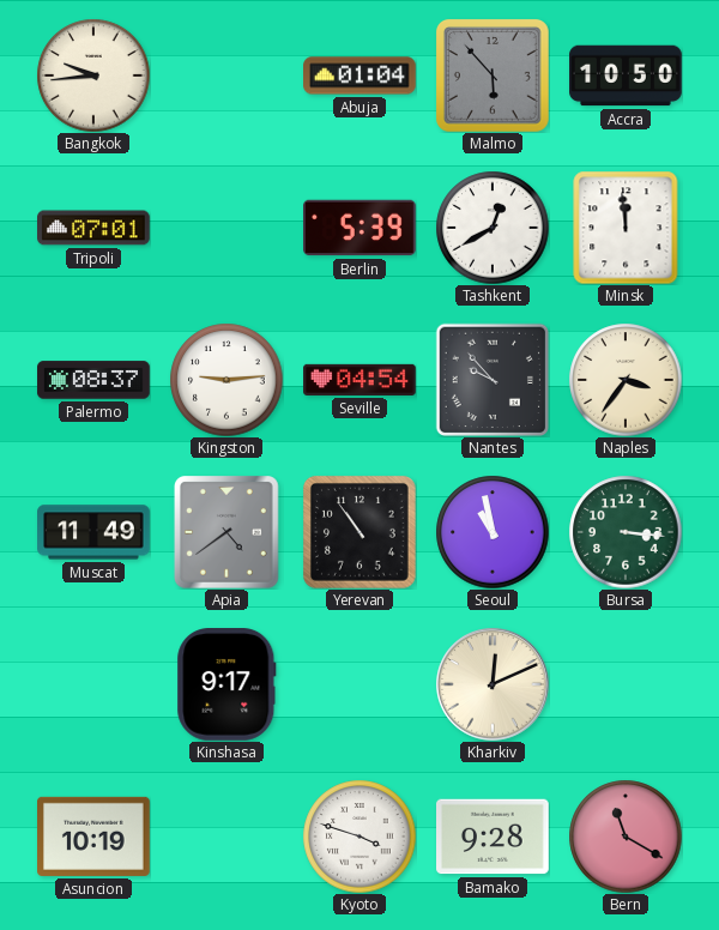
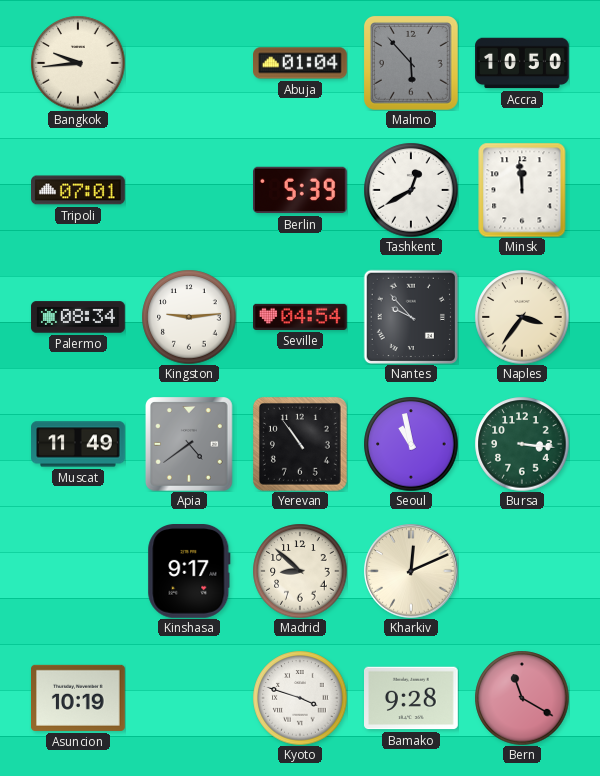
Palermo: 08:37 -> 08:34
Madrid: none -> 8:52
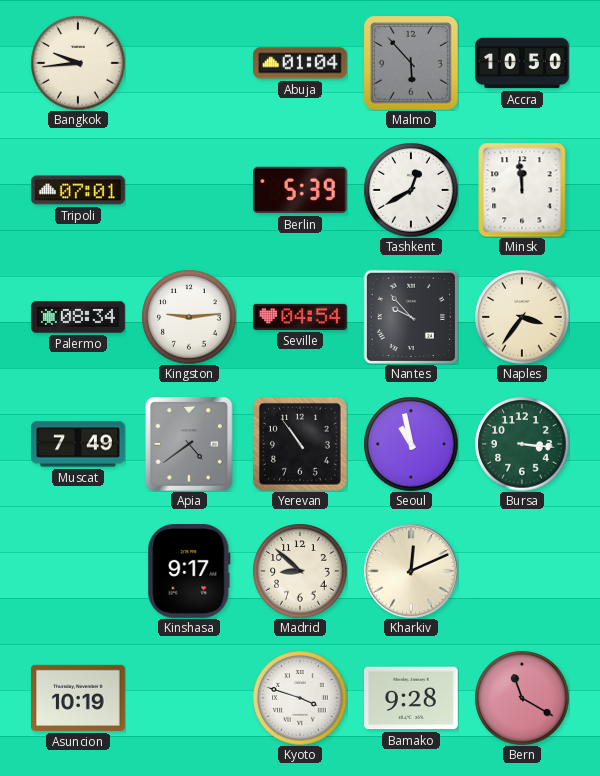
Muscat: 11:49 -> 7:49
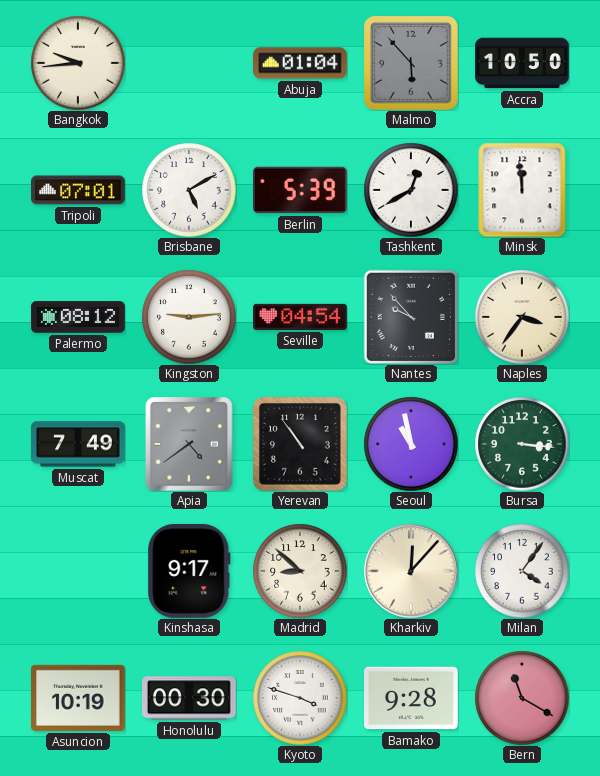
Brisbane: none -> 5:10
Palermo: 08:34 -> 08:12
Kharkiv: 12:11 -> 12:07
Milan: none -> 4:06
Honolulu: none -> 00:30
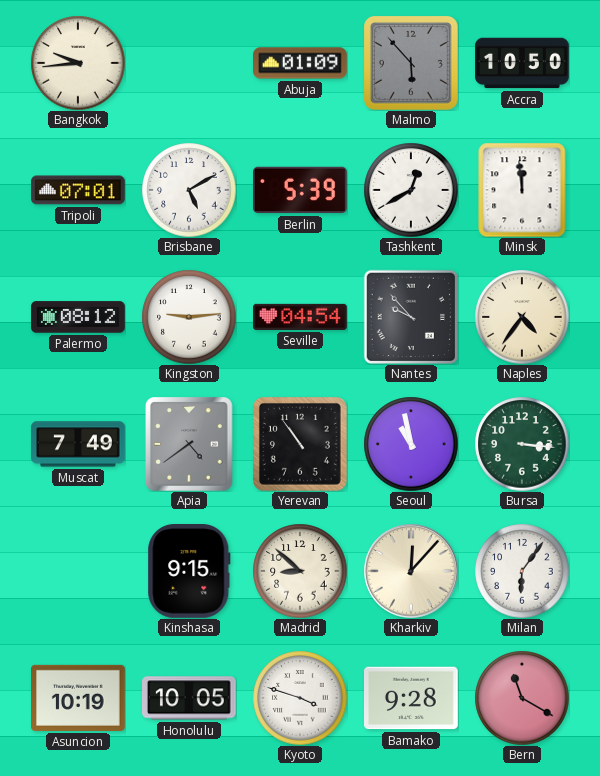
Abuja: 01:04 -> 01:09
Naples: 3:36 -> 4:36
Kinshasa: 9:17 -> 9:15
Milan: 4:06 -> 6:06
Honolulu: 00:30 -> 10:05
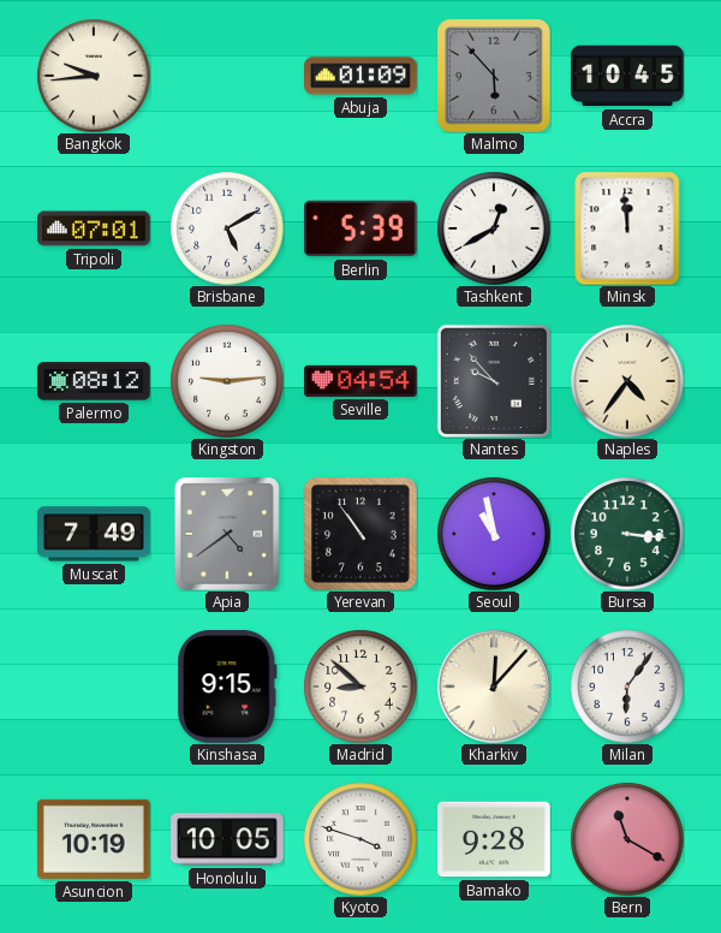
Accra: 10:50 -> 10:45
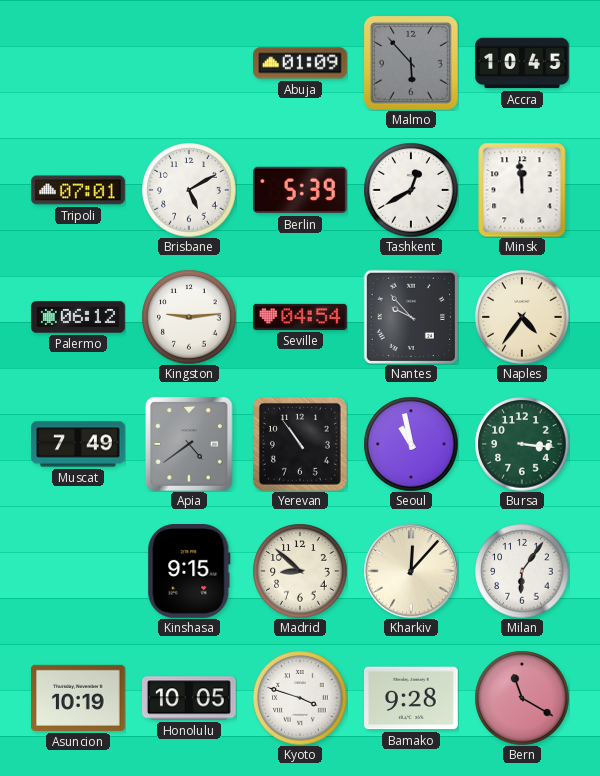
Bangkok: 9:44 -> none
Palermo: 08:12 -> 06:12
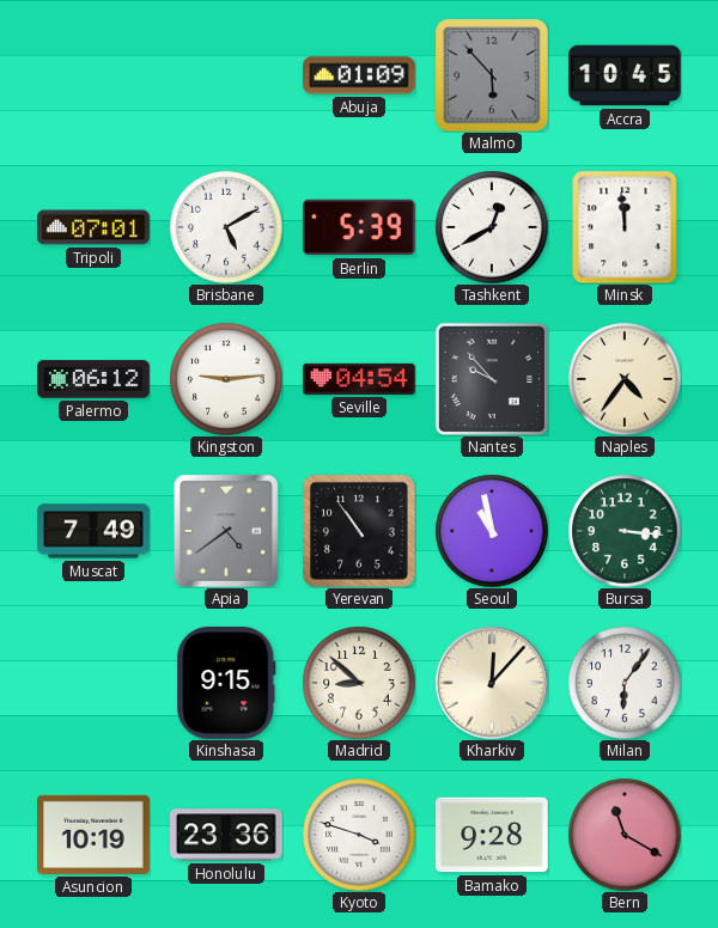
Honolulu: 10:05 -> 23:36
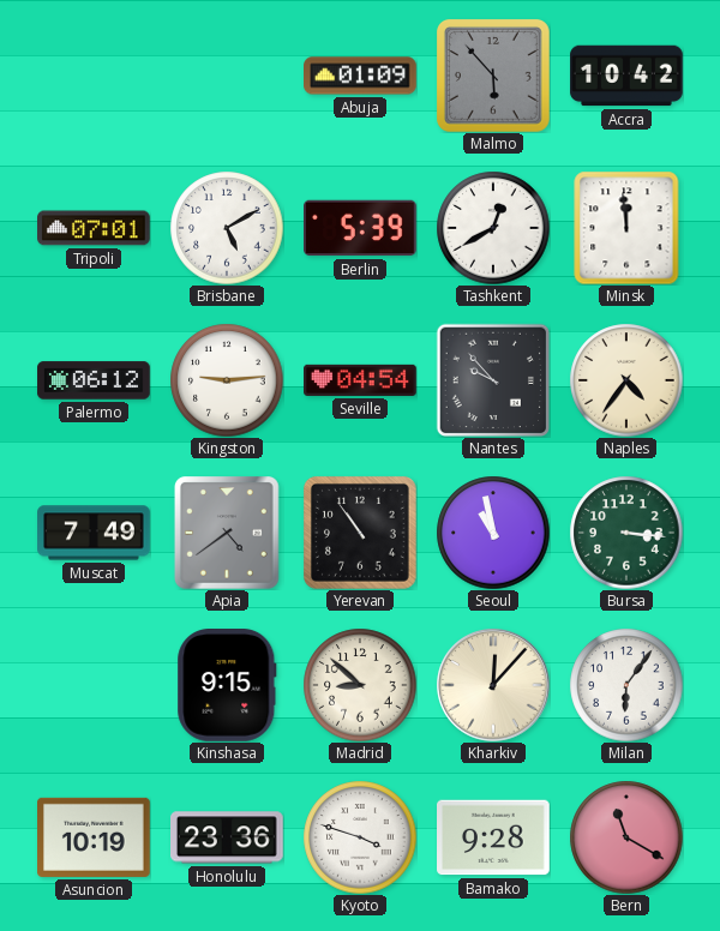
Accra: 10:45 -> 10:42
